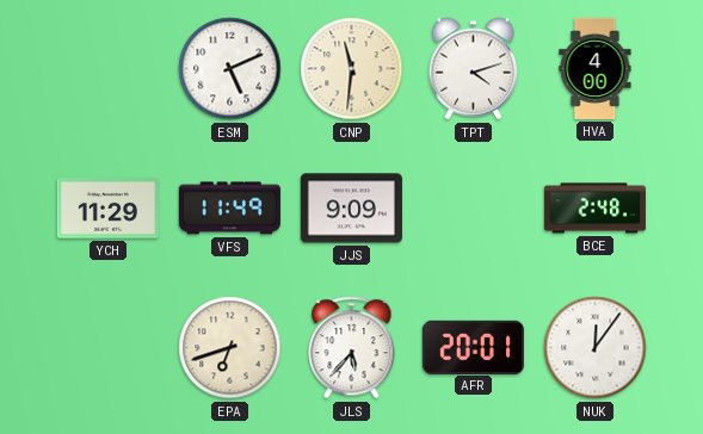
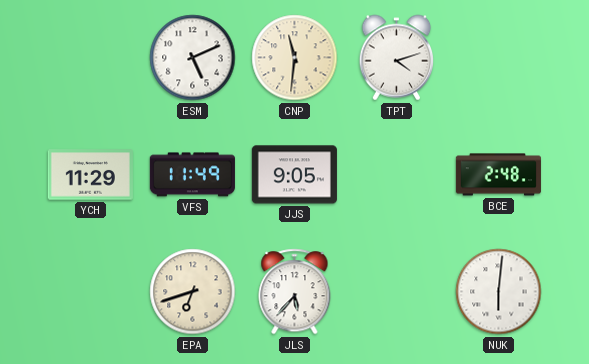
HVA: 4:00 -> none
JJS: 9:09 -> 9:05
AFR: 20:01 -> none
NUK: 12:06 -> 6:01
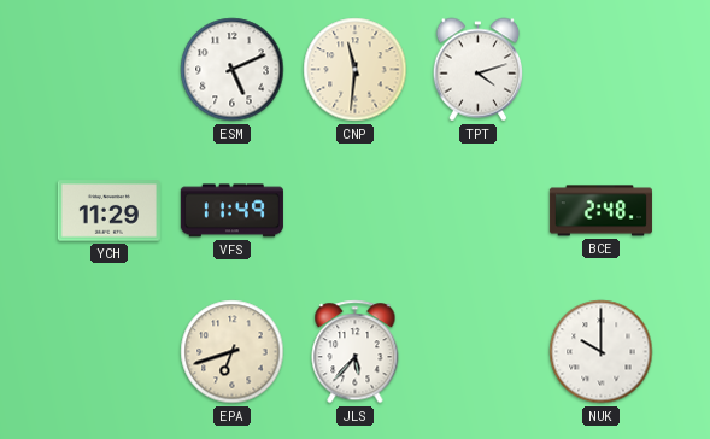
JJS: 9:05 -> none
NUK: 6:01 -> 10:00
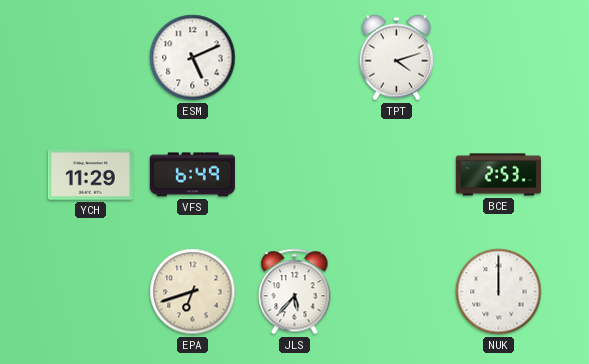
CNP: 11:31 -> none
VFS: 11:49 -> 6:49
BCE: 2:48 -> 2:53
NUK: 10:00 -> 12:00
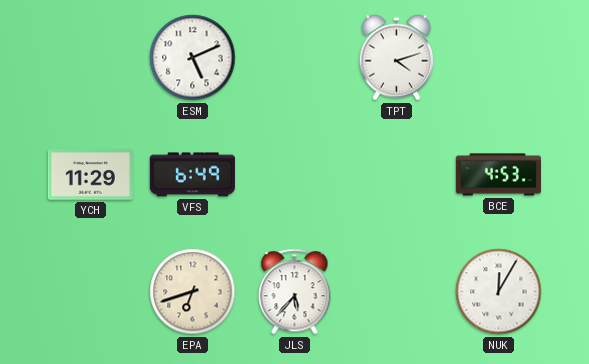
BCE: 2:53 -> 4:53
NUK: 12:00 -> 12:05
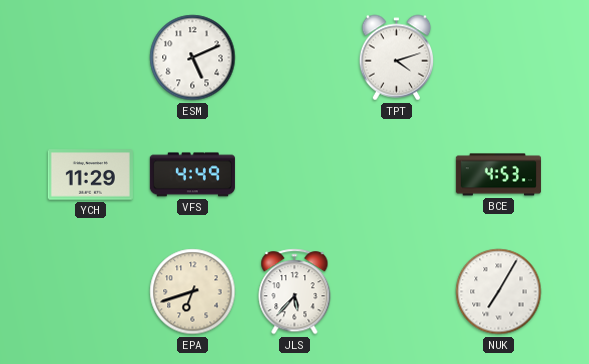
VFS: 6:49 -> 4:49
NUK: 12:05 -> 7:05
